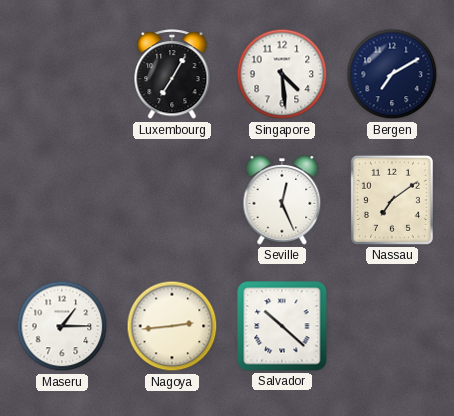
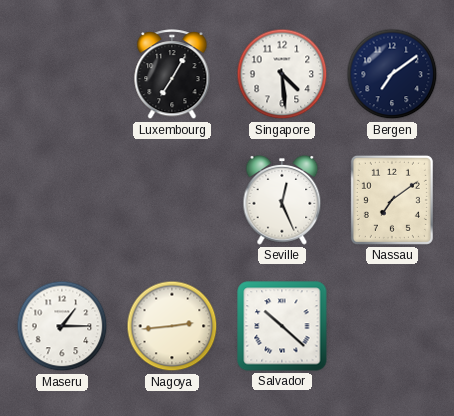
Bergen: 7:10 -> 7:09
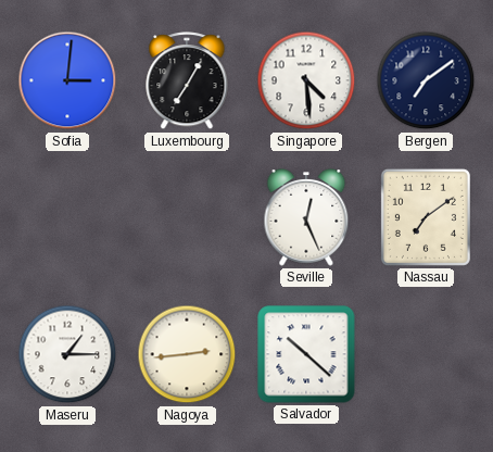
Sofia: none -> 3:01
